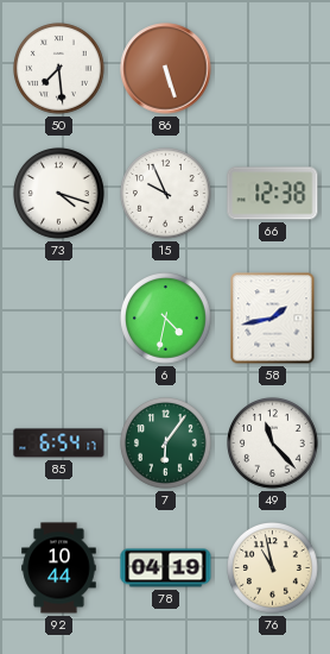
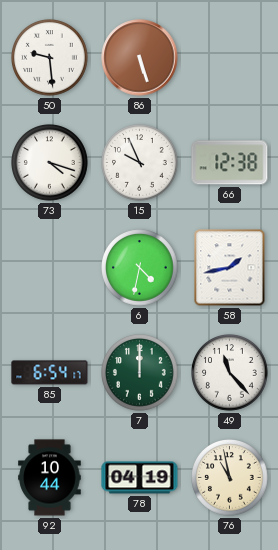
50: 7:29 -> 9:29
7: 6:06 -> 12:00
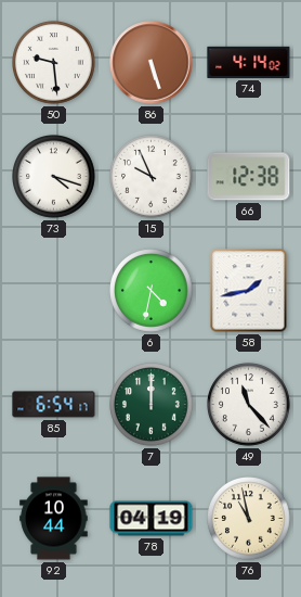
74: none -> 4:14
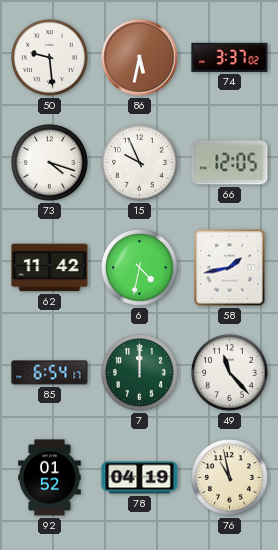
86: 5:27 -> 5:32
74: 4:14 -> 3:37
66: 12:38 -> 12:05
62: none -> 11:42
92: 10:44 -> 01:52
